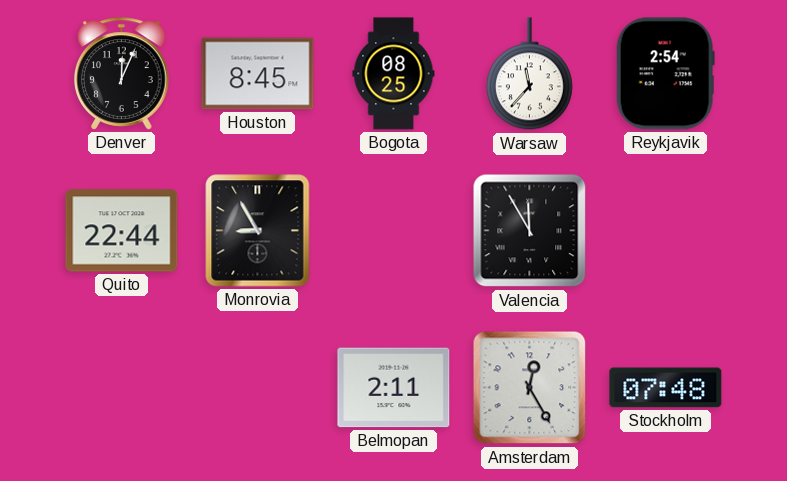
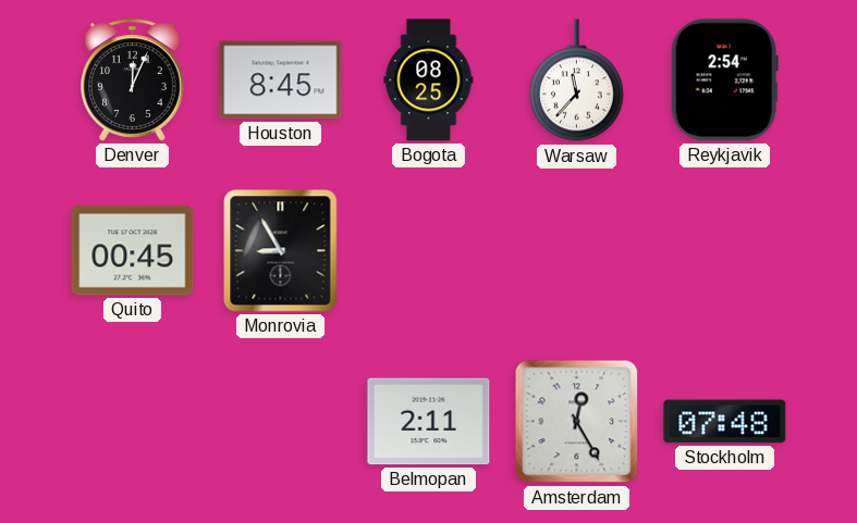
Quito: 22:44 -> 00:45
Valencia: 11:55 -> none
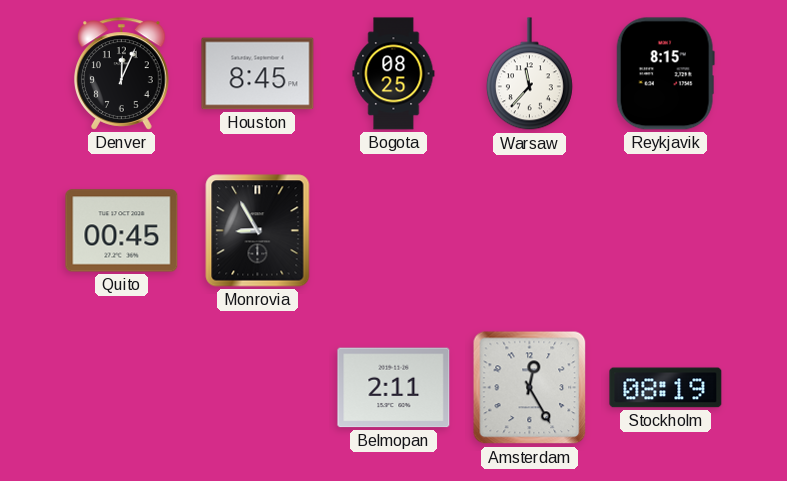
Reykjavik: 2:54 -> 8:15
Stockholm: 07:48 -> 08:19
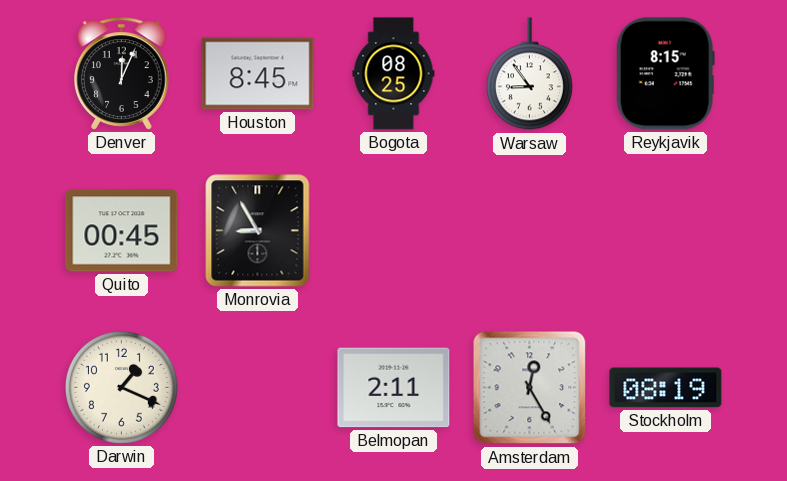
Warsaw: 11:37 -> 8:54
Darwin: none -> 1:19
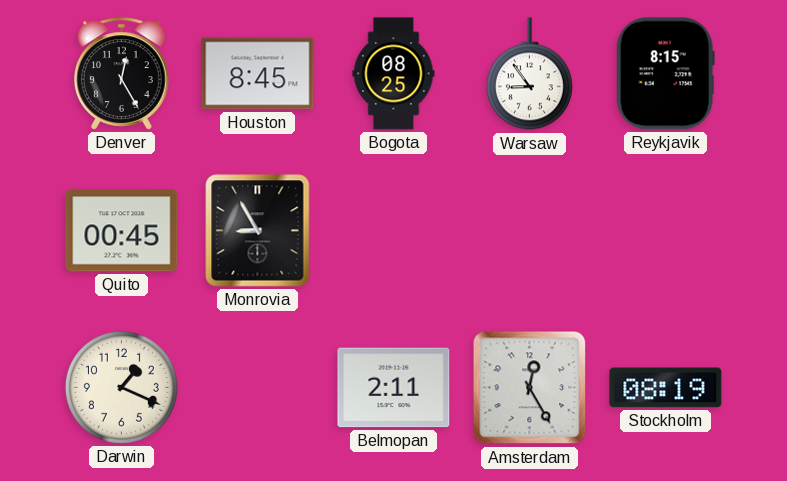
Denver: 12:04 -> 12:25
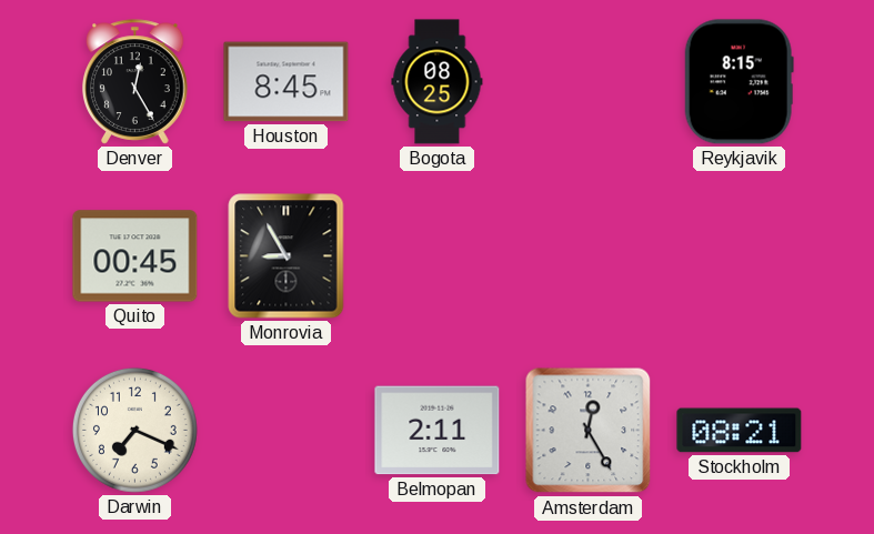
Warsaw: 8:54 -> none
Darwin: 1:19 -> 7:19
Stockholm: 08:19 -> 08:21
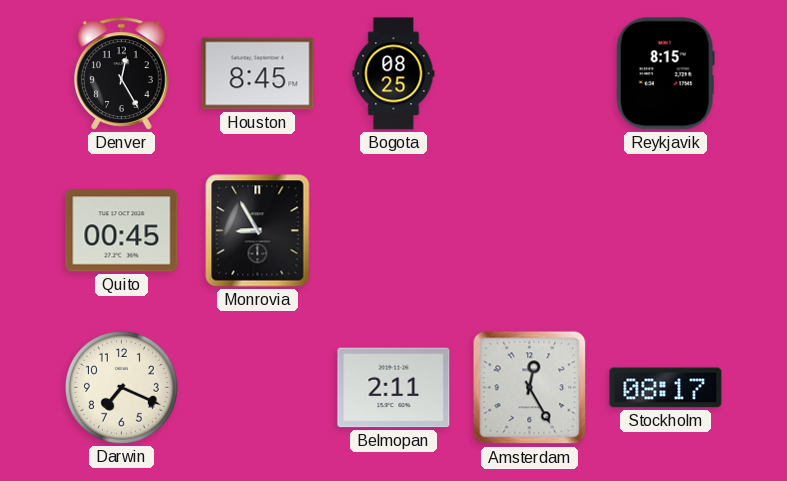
Stockholm: 08:21 -> 08:17
